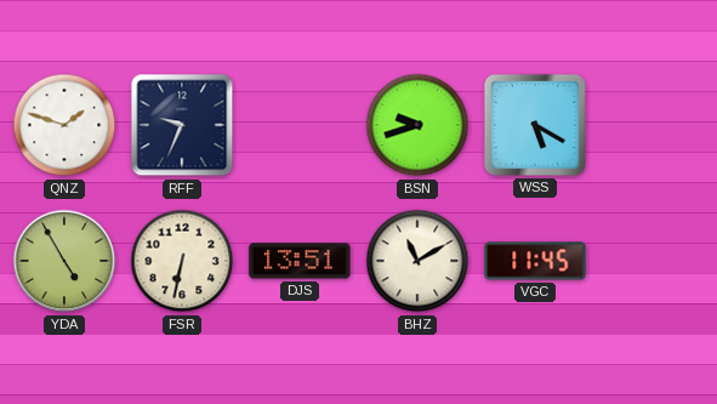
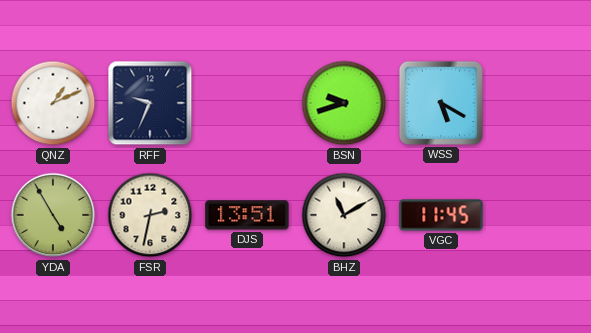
QNZ: 1:48 -> 1:11
FSR: 6:32 -> 2:32
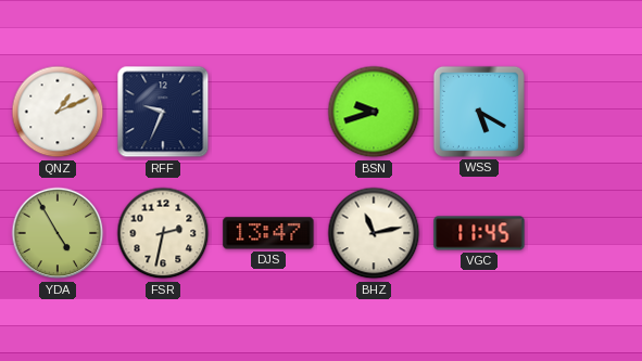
DJS: 13:51 -> 13:47
BHZ: 11:10 -> 11:13
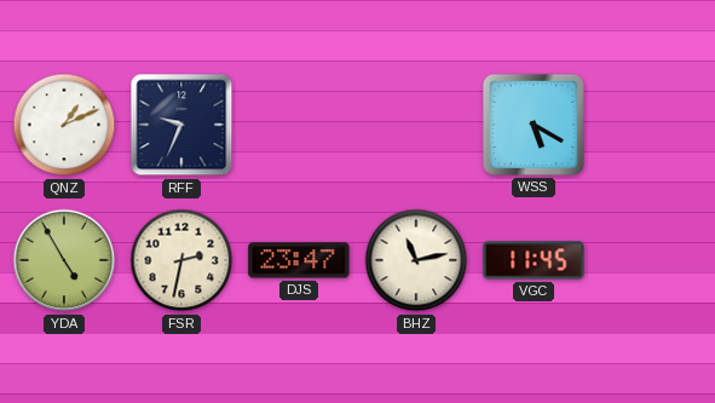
BSN: 9:42 -> none
DJS: 13:47 -> 23:47
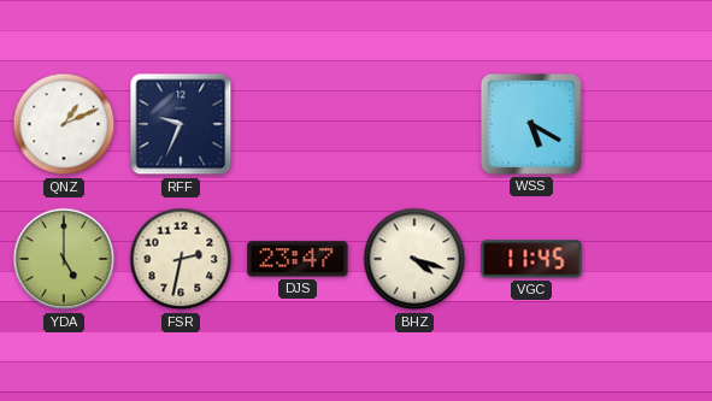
YDA: 4:55 -> 5:00
BHZ: 11:13 -> 4:18
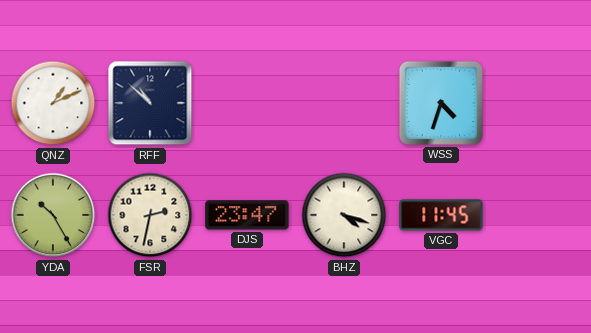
RFF: 9:34 -> 10:52
WSS: 5:20 -> 4:33
YDA: 5:00 -> 10:25
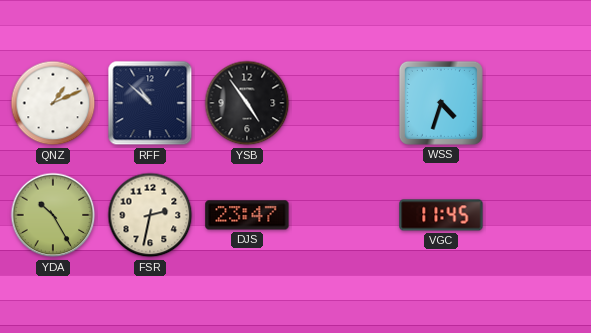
YSB: none -> 4:54
BHZ: 4:18 -> none
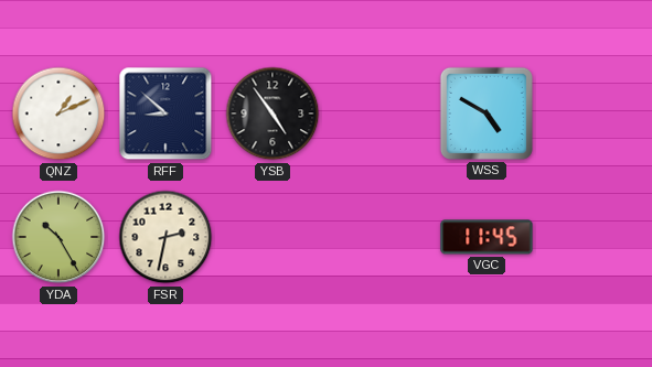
RFF: 10:52 -> 8:52
WSS: 4:33 -> 4:50
DJS: 23:47 -> none
